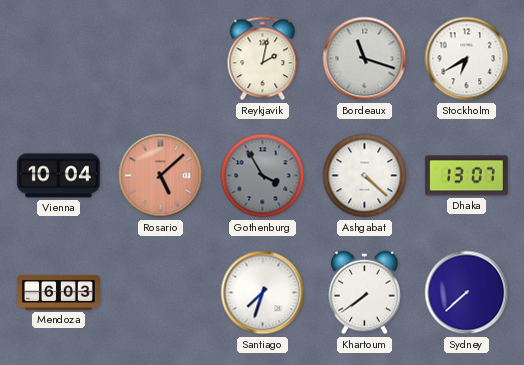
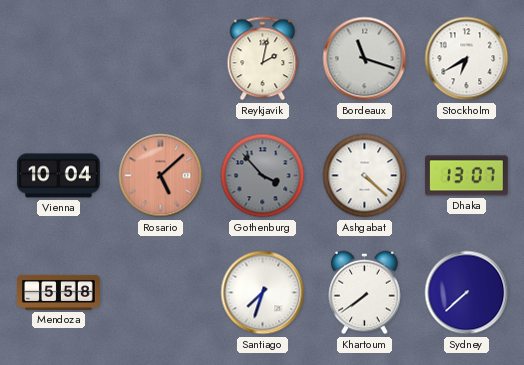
Gothenburg: 3:55 -> 3:53
Mendoza: 6:03 -> 5:58
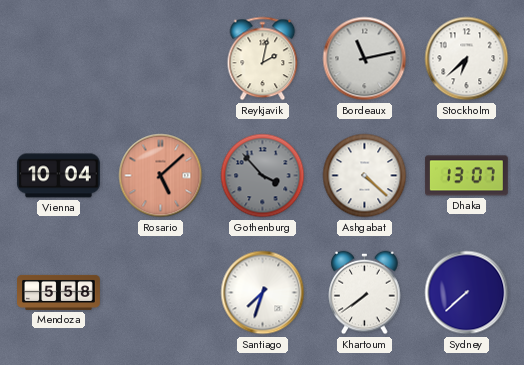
Bordeaux: 11:18 -> 11:13
Stockholm: 6:40 -> 6:38
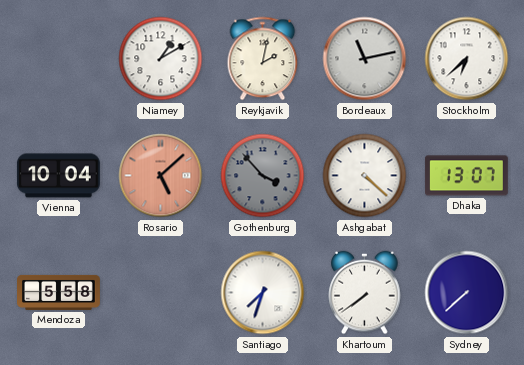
Niamey: none -> 1:10
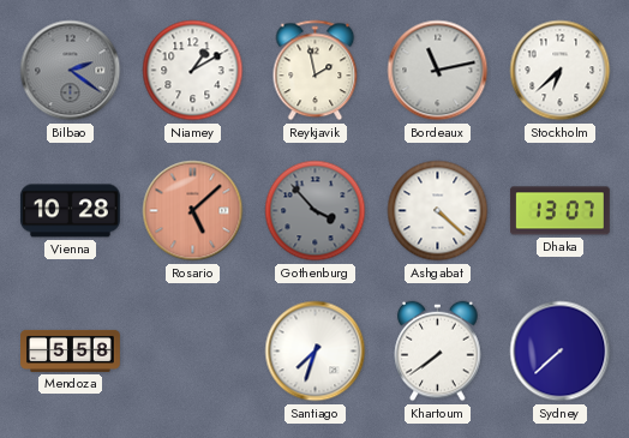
Bilbao: none -> 2:21
Reykjavik: 2:02 -> 1:58
Vienna: 10:04 -> 10:28
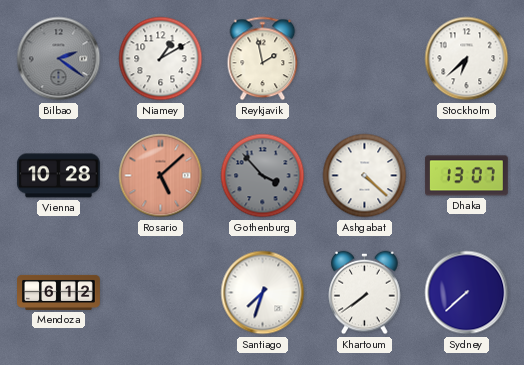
Bordeaux: 11:13 -> none
Mendoza: 5:58 -> 6:12
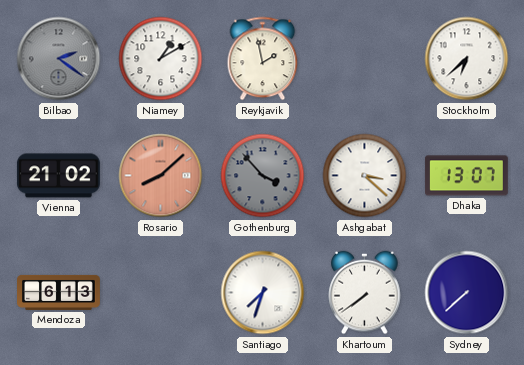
Vienna: 10:28 -> 21:02
Rosario: 5:08 -> 8:08
Ashgabat: 4:22 -> 3:22
Mendoza: 6:12 -> 6:13
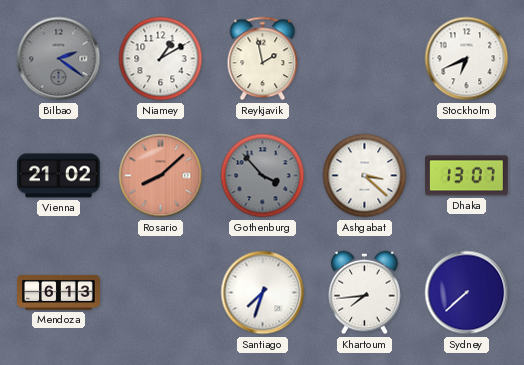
Stockholm: 6:38 -> 6:41
Khartoum: 7:39 -> 7:44
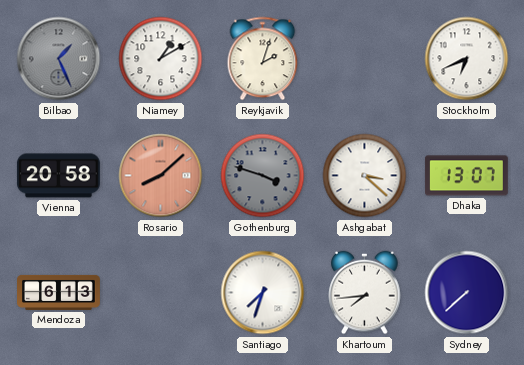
Bilbao: 2:21 -> 1:26
Reykjavik: 1:58 -> 2:03
Vienna: 21:02 -> 20:58
Gothenburg: 3:53 -> 3:48
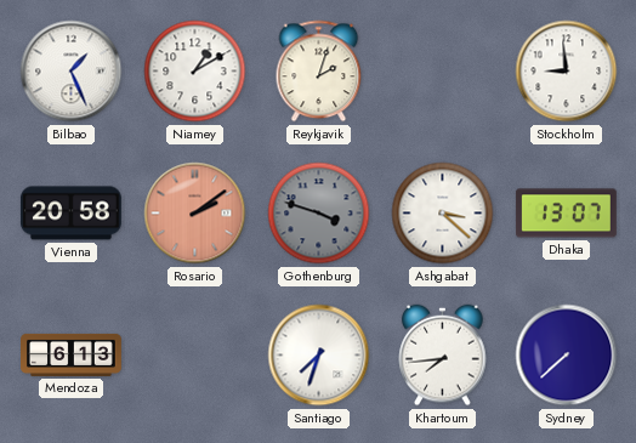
Bilbao dial: grey -> white
Stockholm: 6:41 -> 8:59
Rosario: 8:08 -> 2:09
